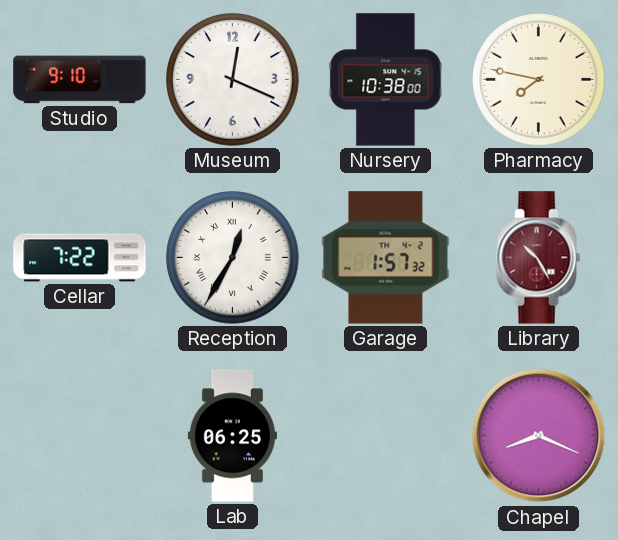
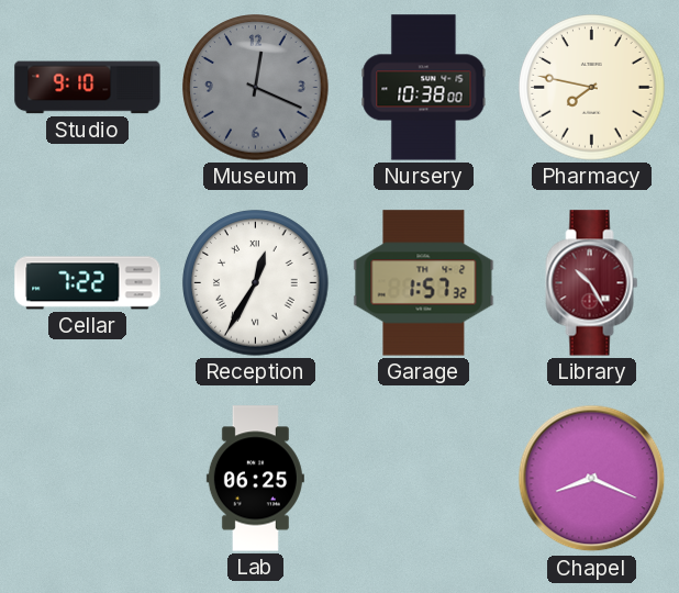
Museum dial: white -> grey
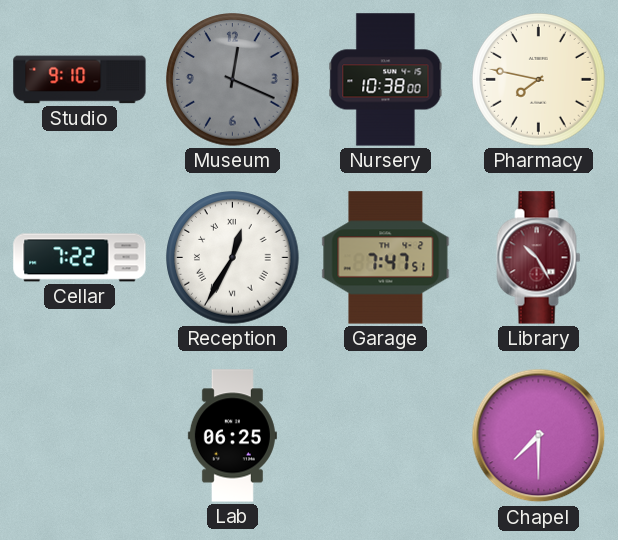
Garage: 1:57 -> 7:47
Chapel: 8:19 -> 7:30
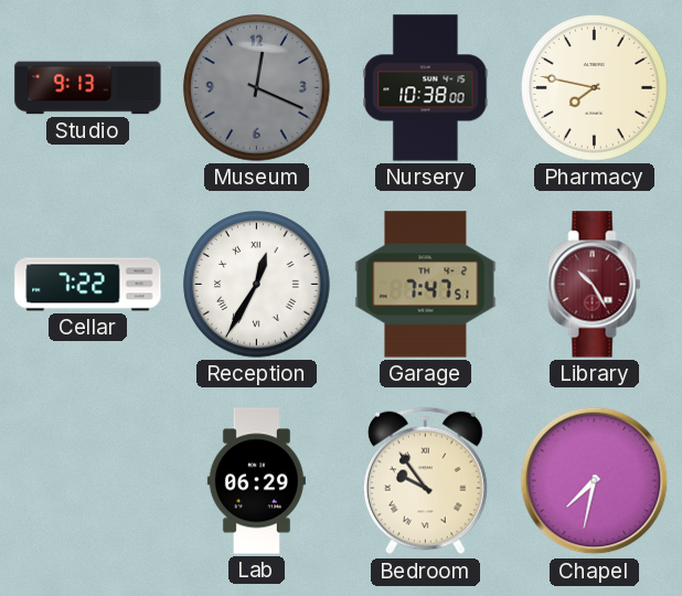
Studio: 9:10 -> 9:13
Lab: 06:25 -> 06:29
Bedroom: none -> 9:54
Chapel: 7:30 -> 7:32
